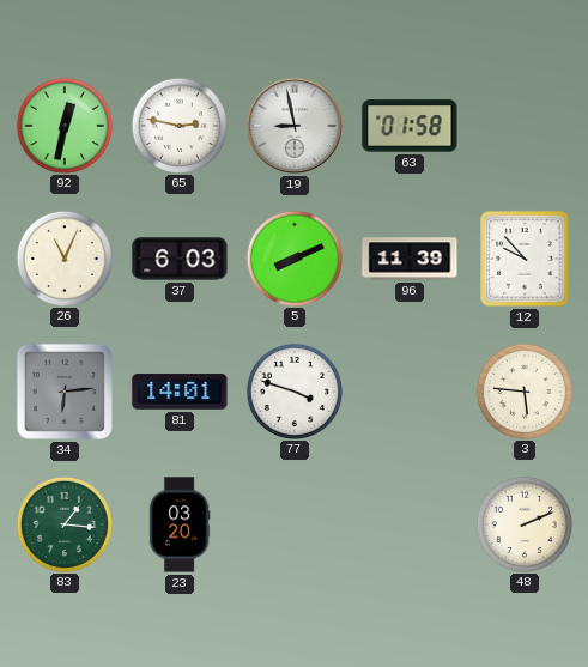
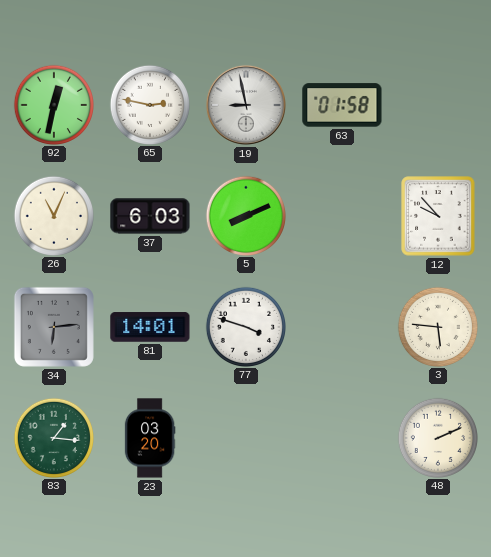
96: 11:39 -> none
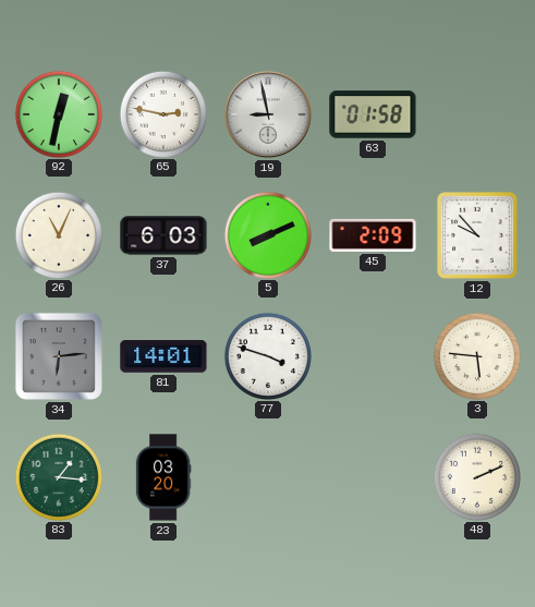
45: none -> 2:09
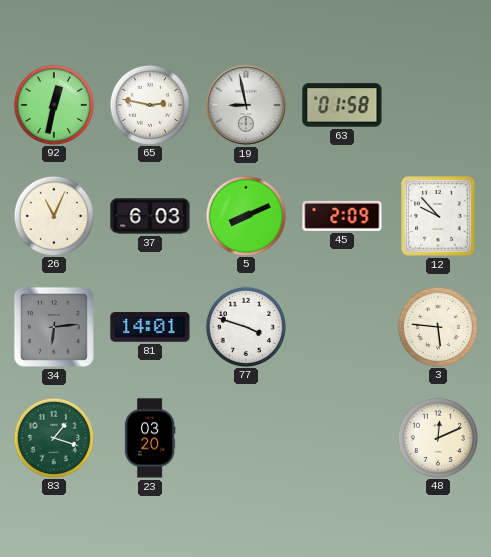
83: 1:16 -> 1:18
48: 2:11 -> 12:11
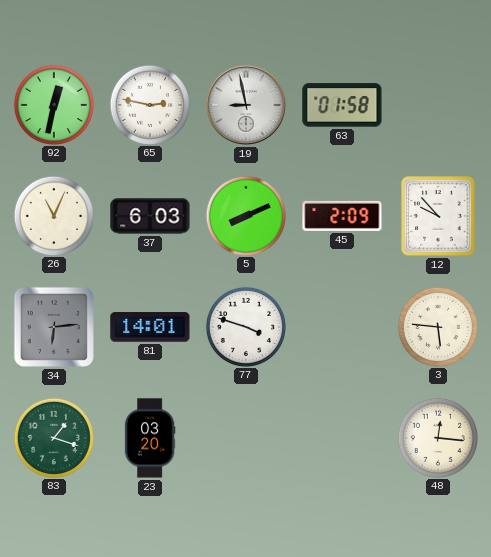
48: 12:11 -> 12:16
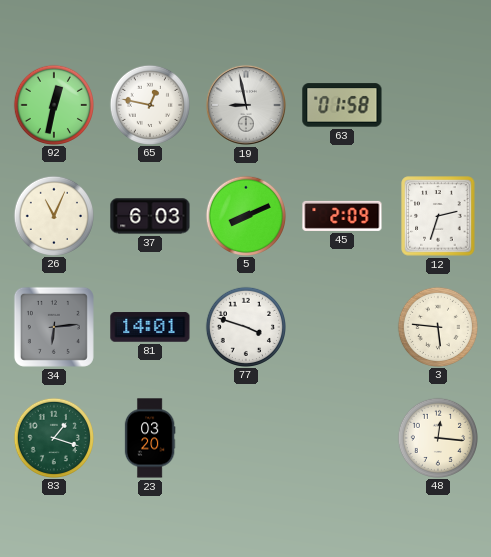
65: 2:47 -> 12:47
12: 9:53 -> 2:33
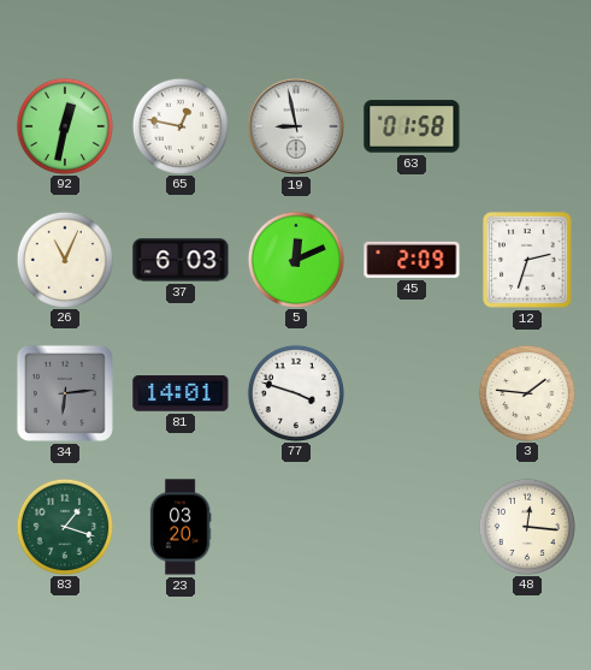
5: 8:11 -> 12:11
3: 5:46 -> 1:46
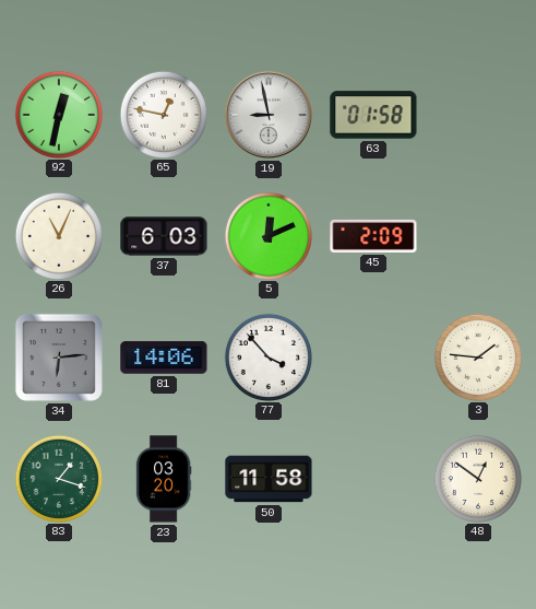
12: 2:33 -> none
81: 14:01 -> 14:06
77: 3:48 -> 3:53
50: none -> 11:58
48: 12:16 -> 12:51
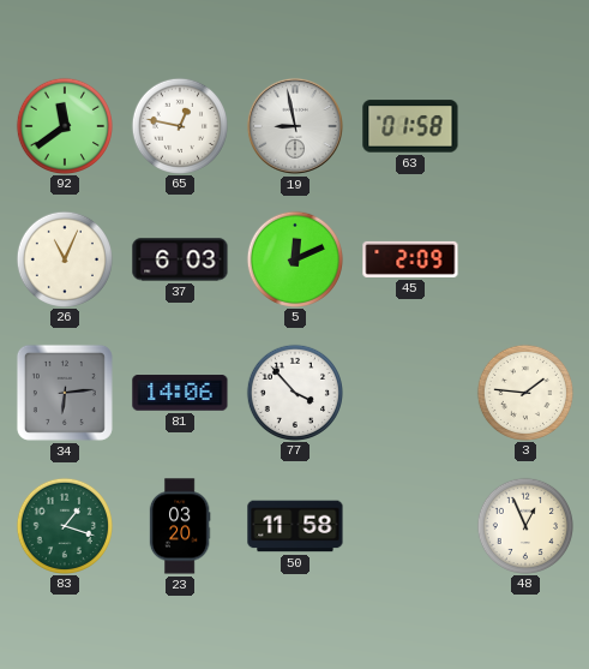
92: 12:32 -> 11:39
48: 12:51 -> 12:56
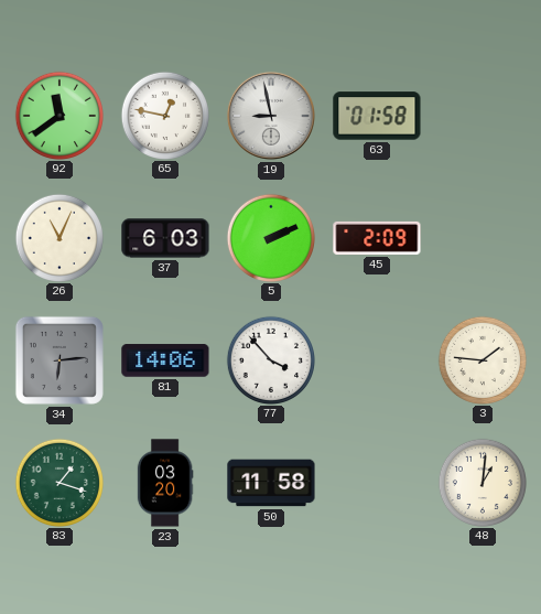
5: 12:11 -> 2:11
48: 12:56 -> 1:01
